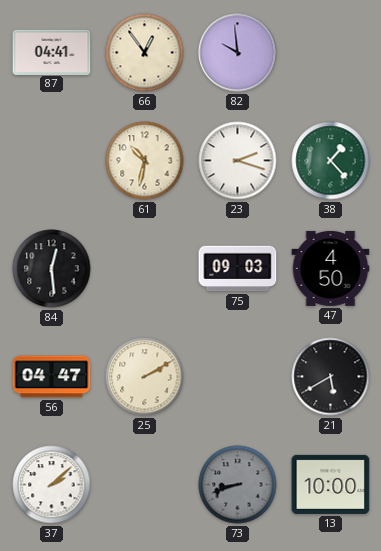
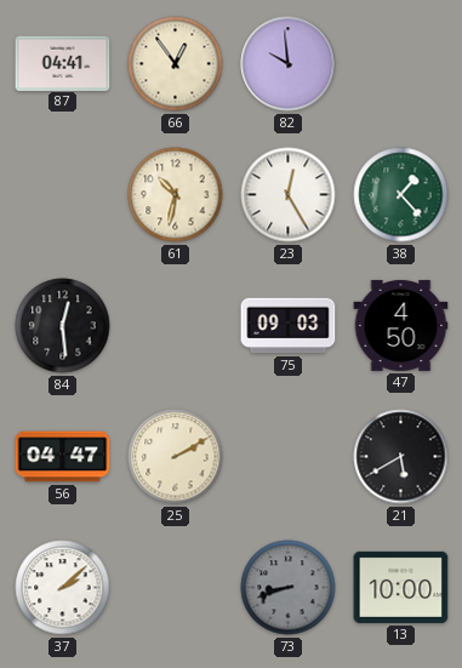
23: 2:18 -> 12:25
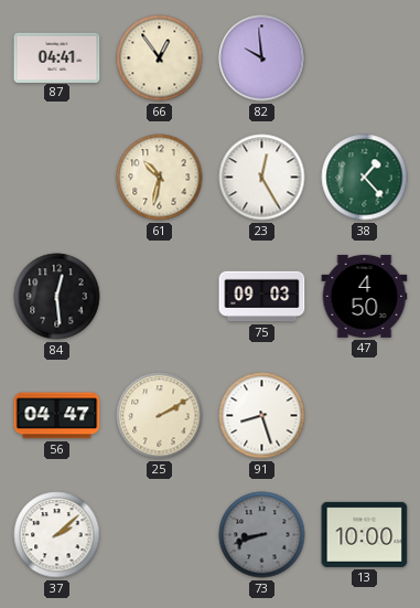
91: none -> 8:27
21: 5:40 -> none
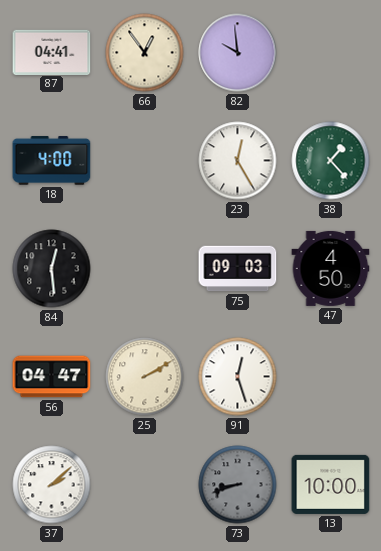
18: none -> 4:00
61: 10:32 -> none
91: 8:27 -> 12:27
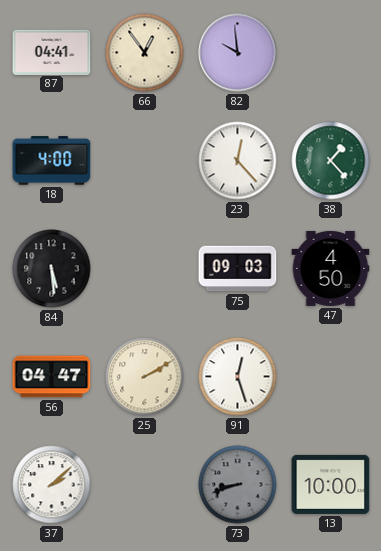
23: 12:25 -> 12:23
84: 12:29 -> 5:29
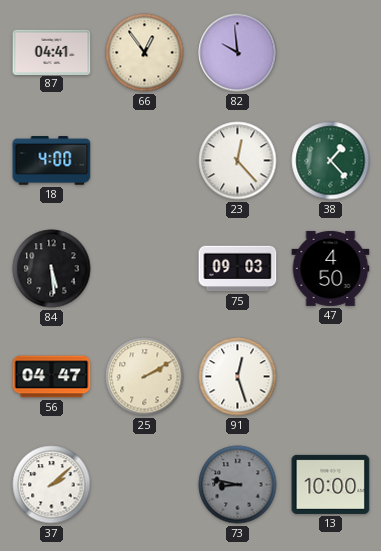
73: 8:42 -> 8:47
